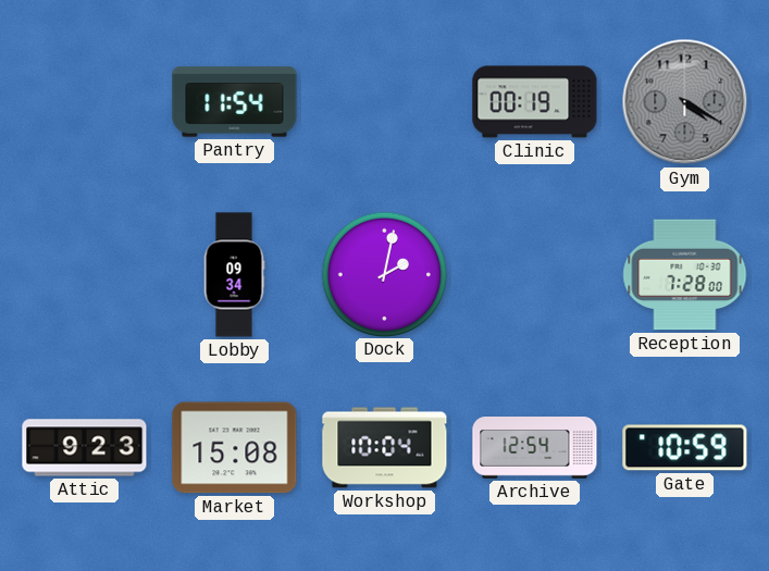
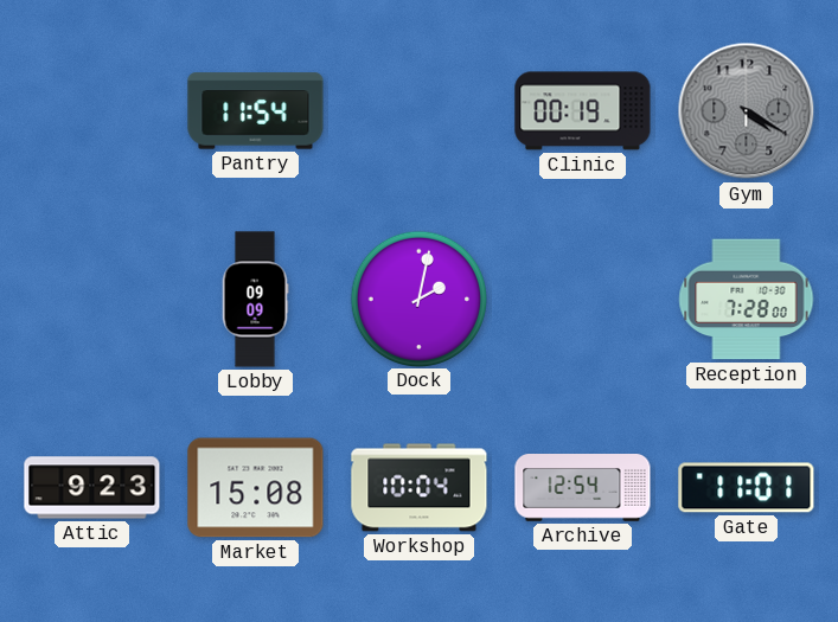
Lobby: 09:34 -> 09:09
Gate: 10:59 -> 11:01
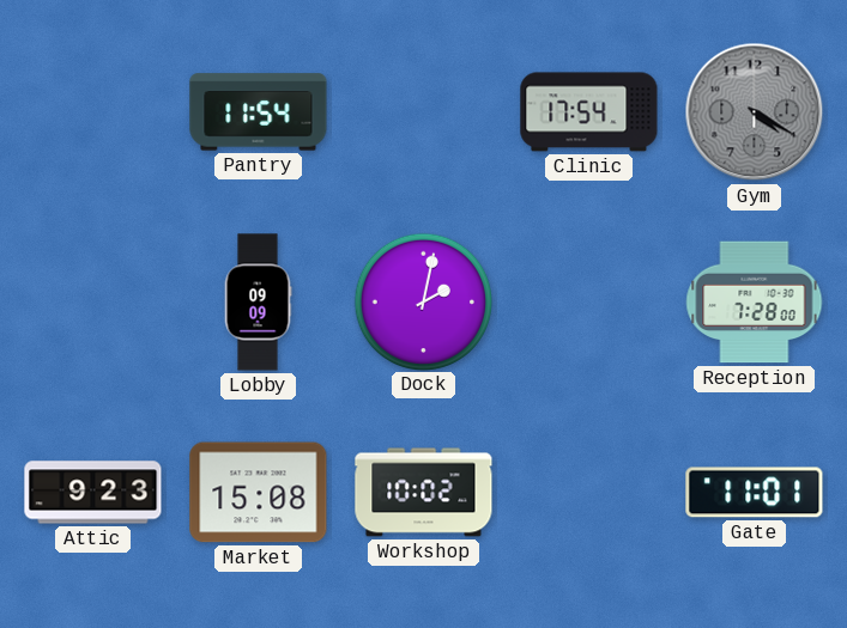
Clinic: 00:19 -> 17:54
Workshop: 10:04 -> 10:02
Archive: 12:54 -> none
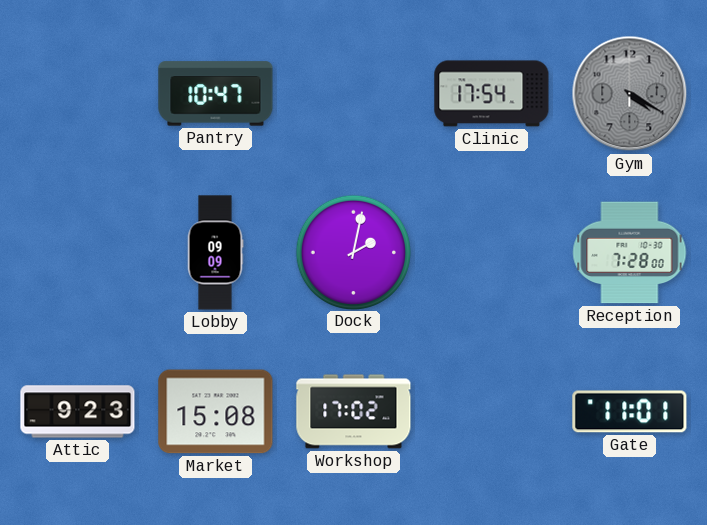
Pantry: 11:54 -> 10:47
Workshop: 10:02 -> 17:02
